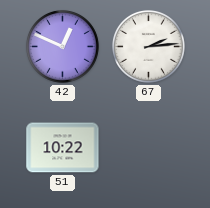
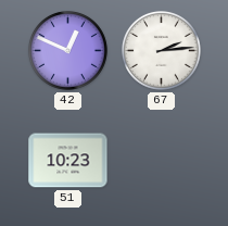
51: 10:22 -> 10:23
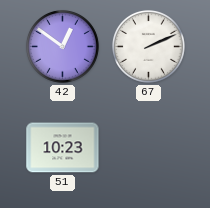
42: 12:49 -> 12:51
67: 2:14 -> 2:11
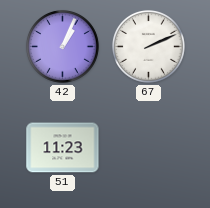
42: 12:51 -> 1:04
51: 10:23 -> 11:23
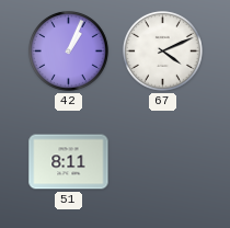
67: 2:11 -> 4:11
51: 11:23 -> 8:11
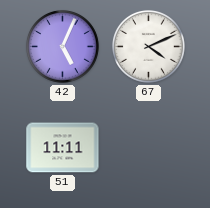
42: 1:04 -> 5:04
51: 8:11 -> 11:11
